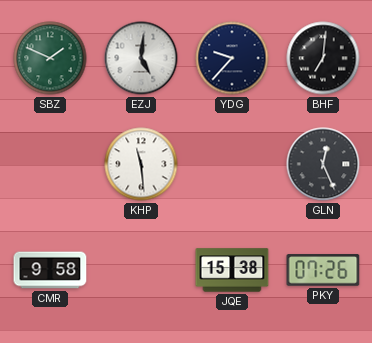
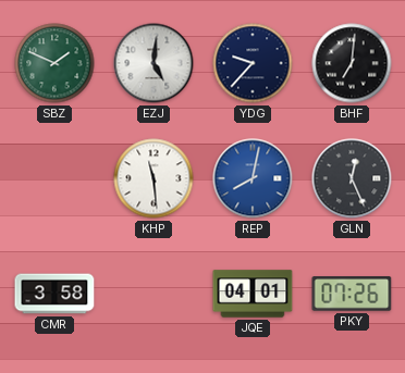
REP: none -> 8:02
CMR: 9:58 -> 3:58
JQE: 15:38 -> 04:01
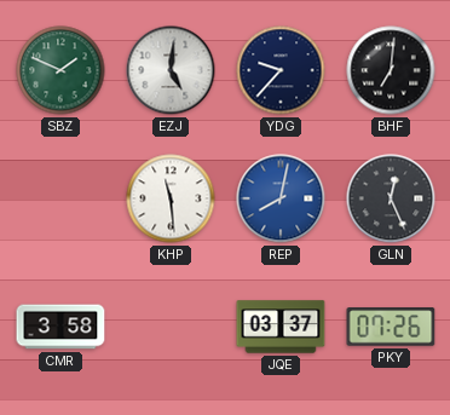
JQE: 04:01 -> 03:37
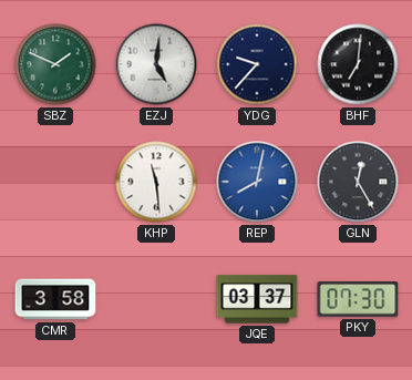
GLN: 12:26 -> 12:25
PKY: 07:26 -> 07:30
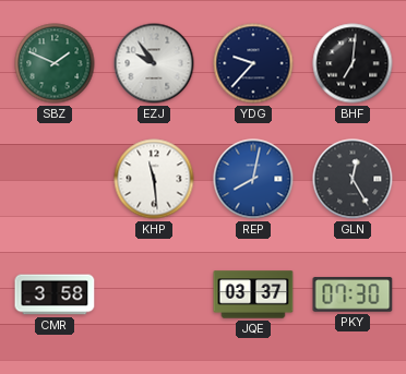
EZJ: 5:01 -> 9:54
